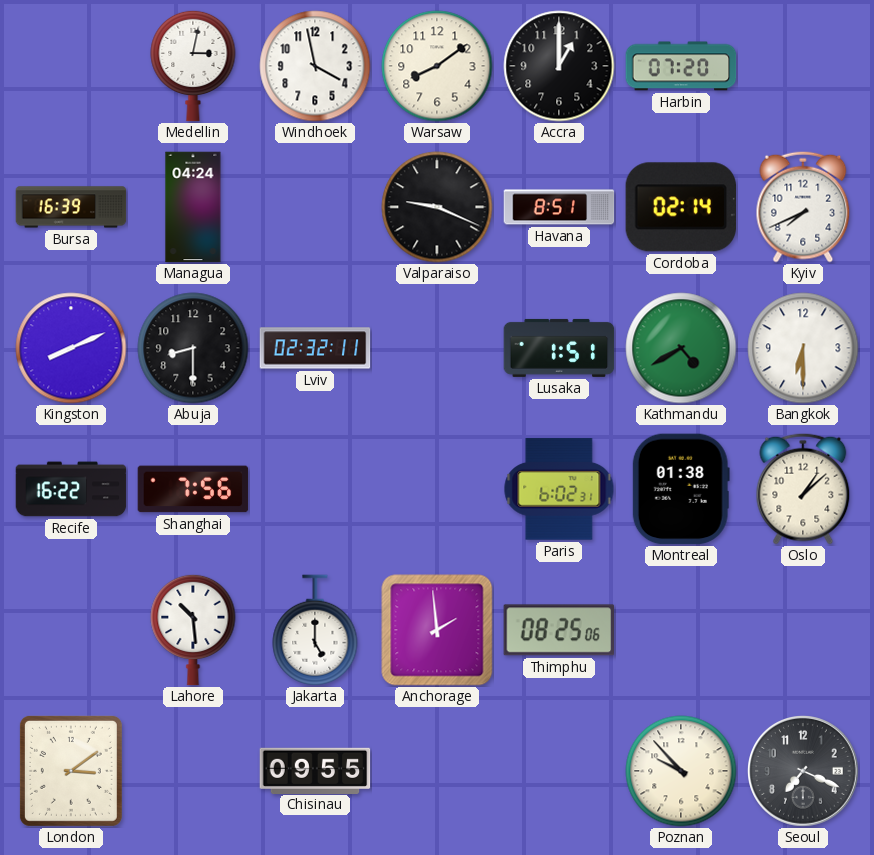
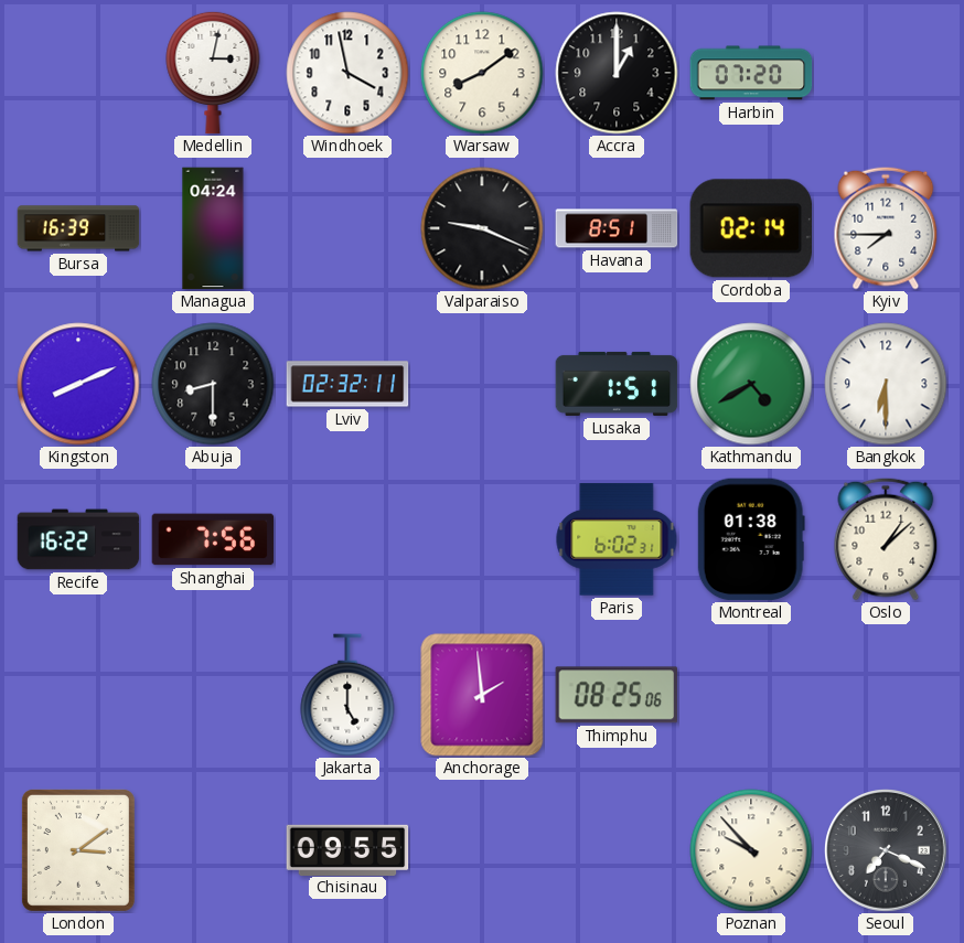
Kyiv: 7:41 -> 7:45
Lahore: 10:29 -> none
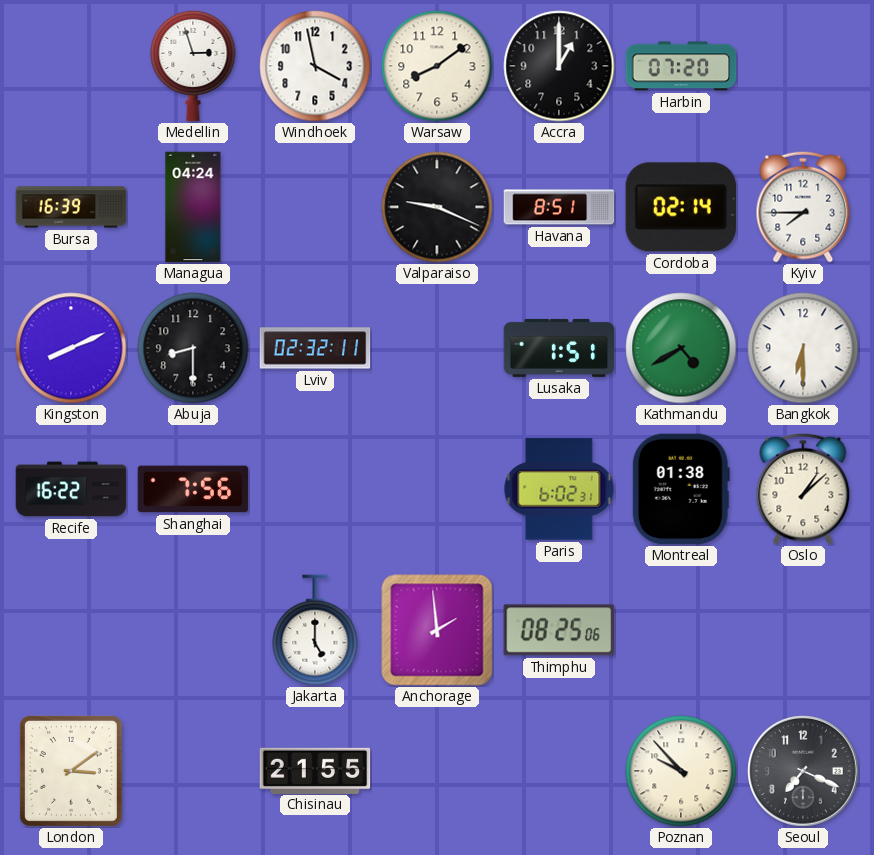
Medellin: 3:02 -> 2:57
Chisinau: 09:55 -> 21:55
